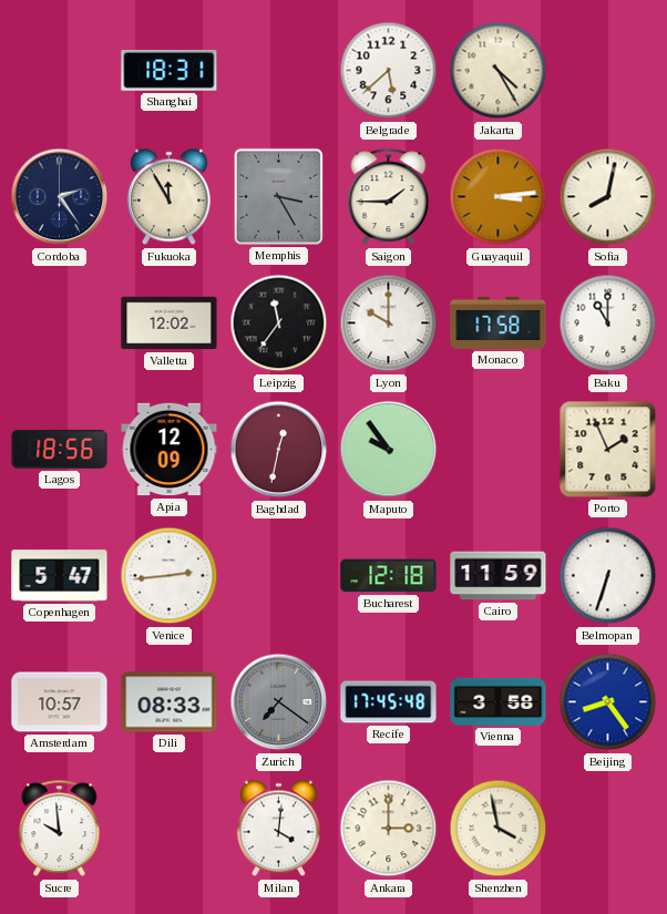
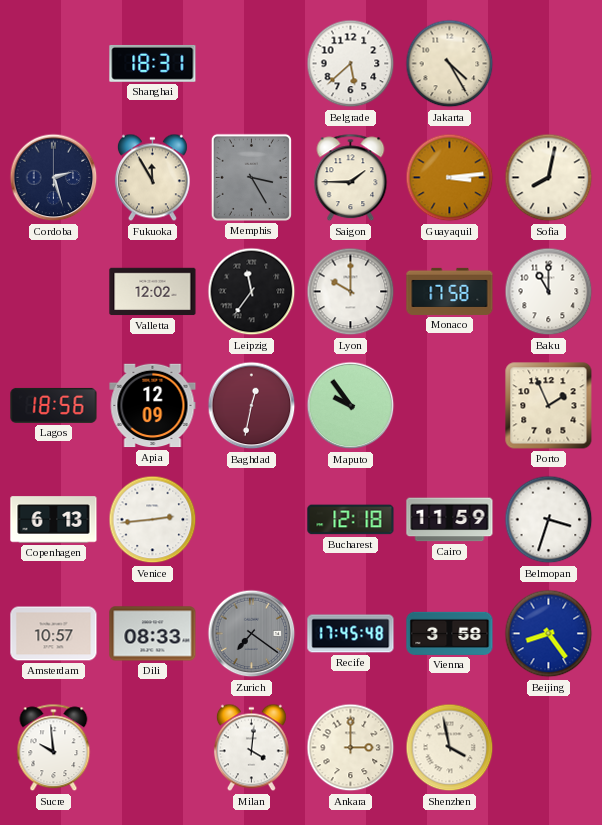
Cordoba: 2:24 -> 2:27
Copenhagen: 5:47 -> 6:13
Belmopan: 6:33 -> 3:33
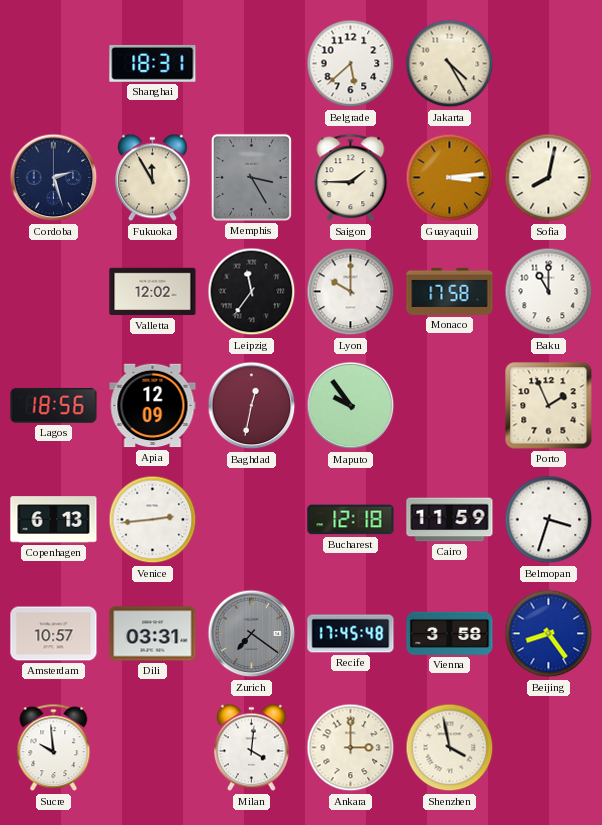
Dili: 08:33 -> 03:31
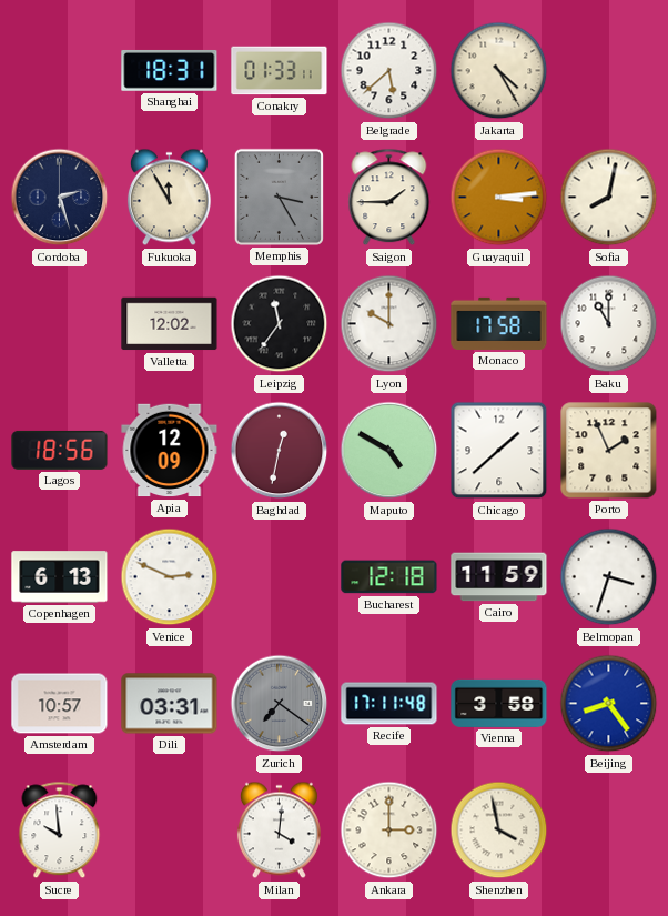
Conakry: none -> 01:33
Maputo: 9:54 -> 4:50
Chicago: none -> 1:38
Venice: 2:44 -> 2:49
Recife: 17:45 -> 17:11
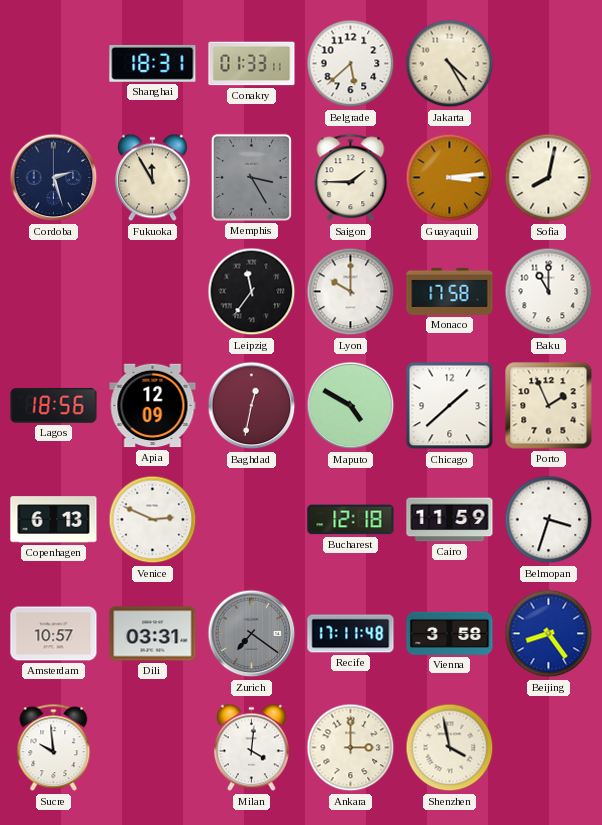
Valletta: 12:02 -> none
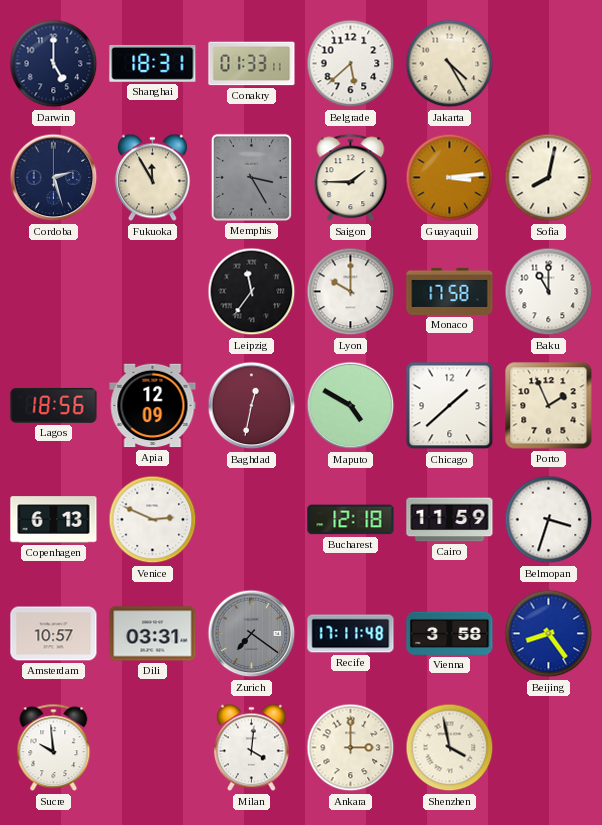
Darwin: none -> 5:00
